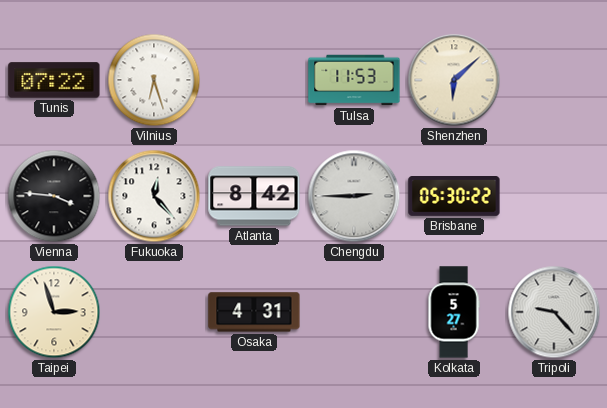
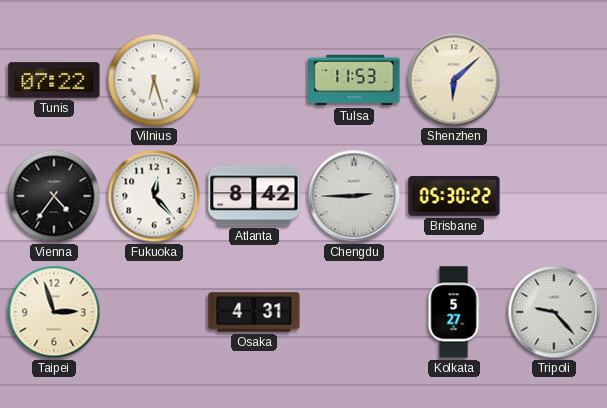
Vienna: 3:46 -> 4:36
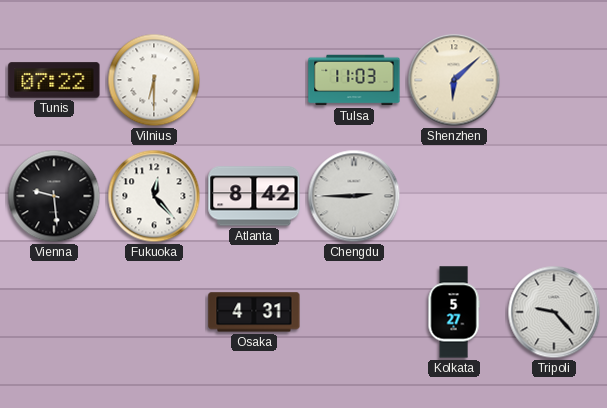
Vilnius: 6:27 -> 6:30
Tulsa: 11:53 -> 11:03
Vienna: 4:36 -> 9:29
Brisbane: 05:30 -> none
Taipei: 2:57 -> none
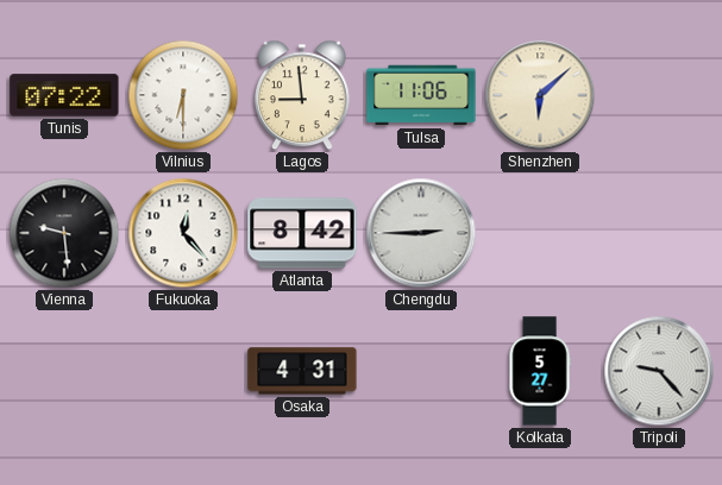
Lagos: none -> 8:59
Tulsa: 11:03 -> 11:06
